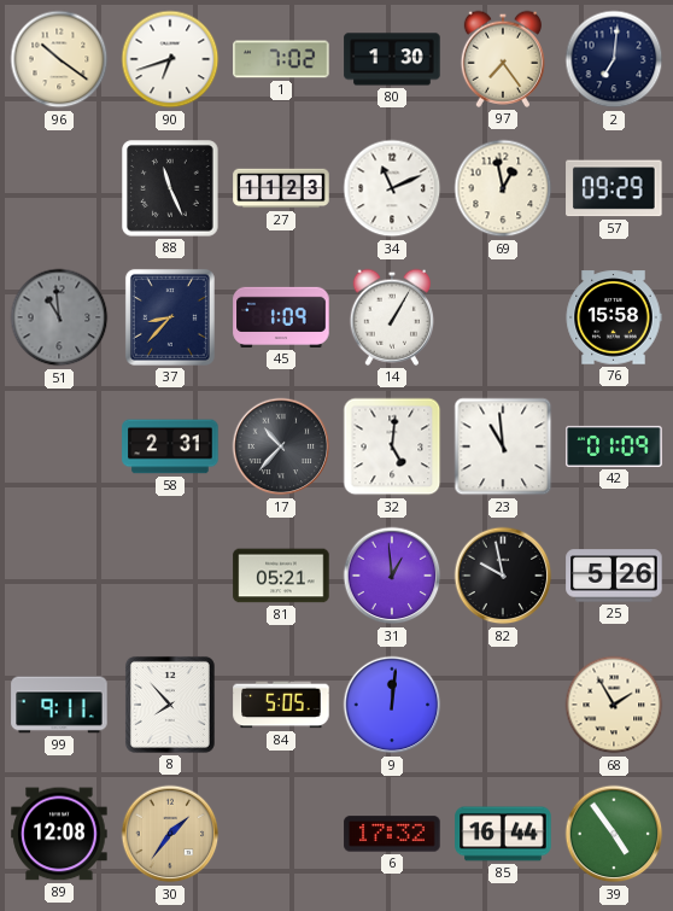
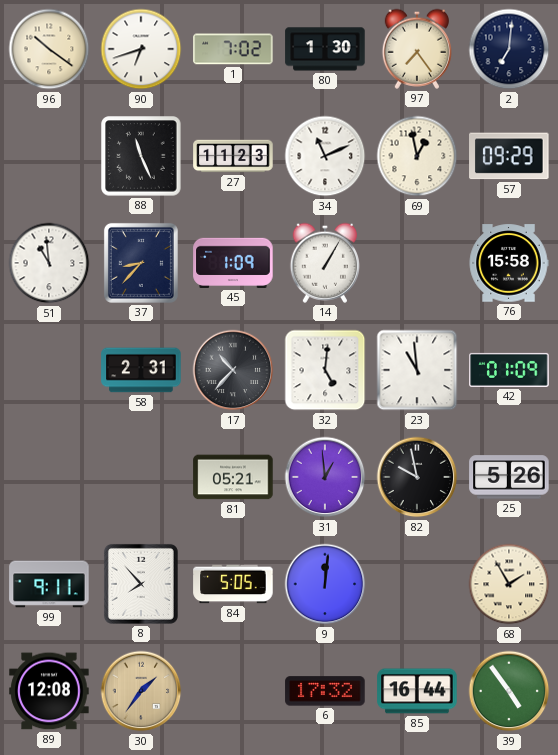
51 dial: grey -> white
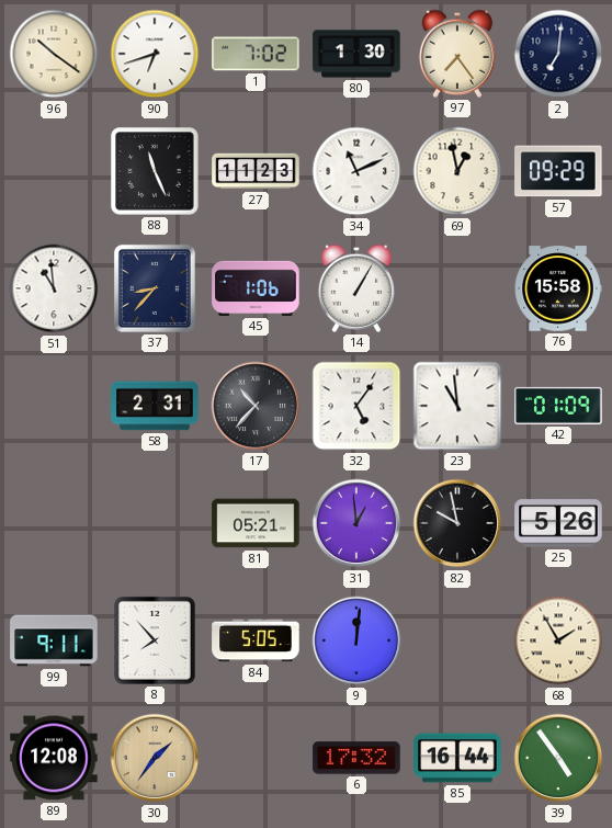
45: 1:09 -> 1:06
32: 5:01 -> 5:06
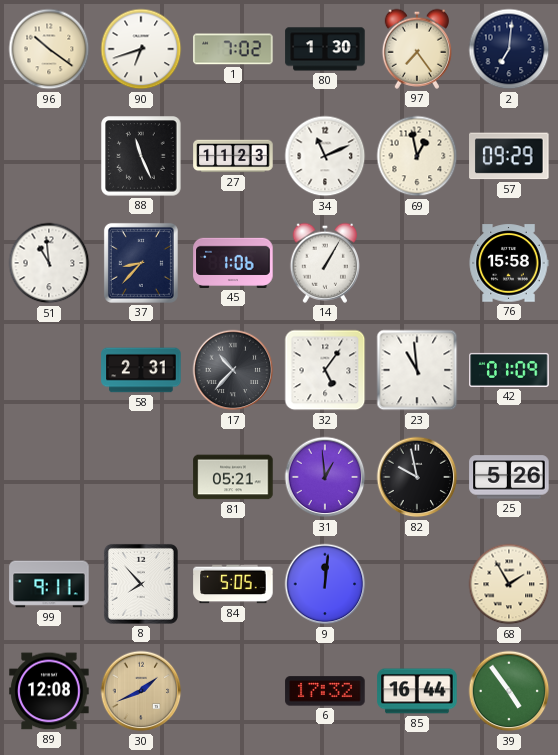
30: 1:36 -> 1:41
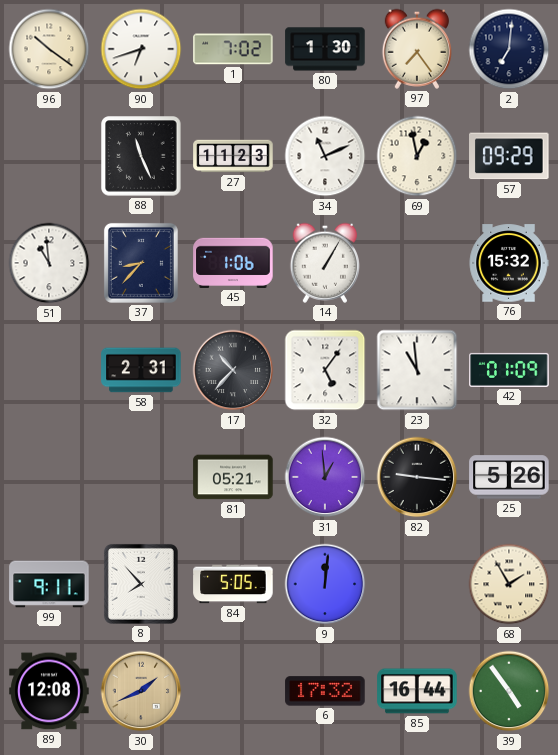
76: 15:58 -> 15:32
82: 9:58 -> 9:16
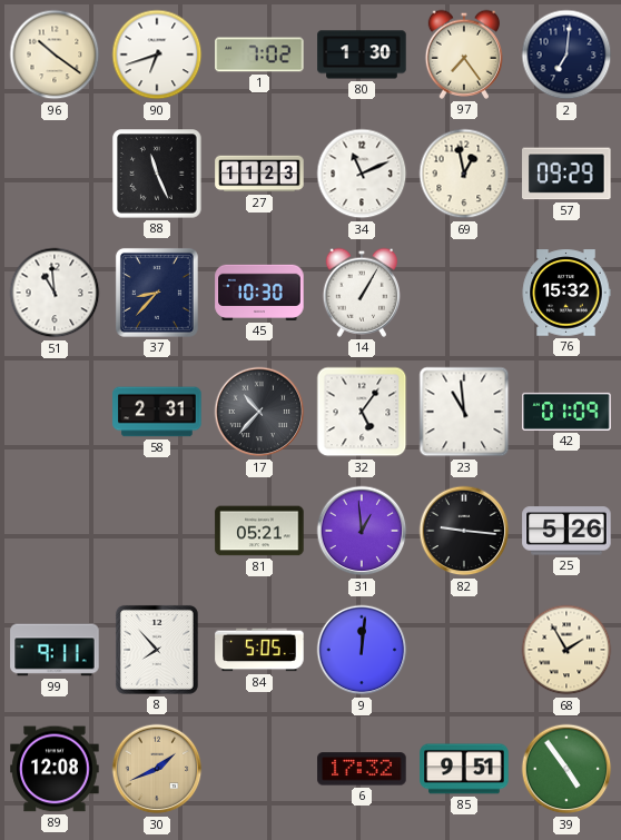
45: 1:06 -> 10:30
85: 16:44 -> 9:51
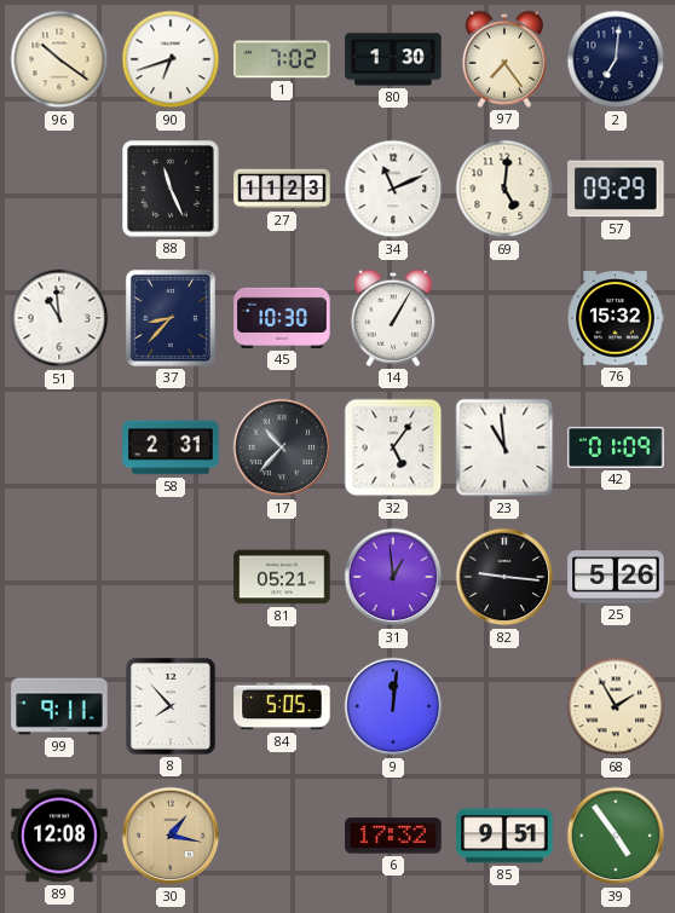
69: 12:58 -> 5:01
30: 1:41 -> 1:17
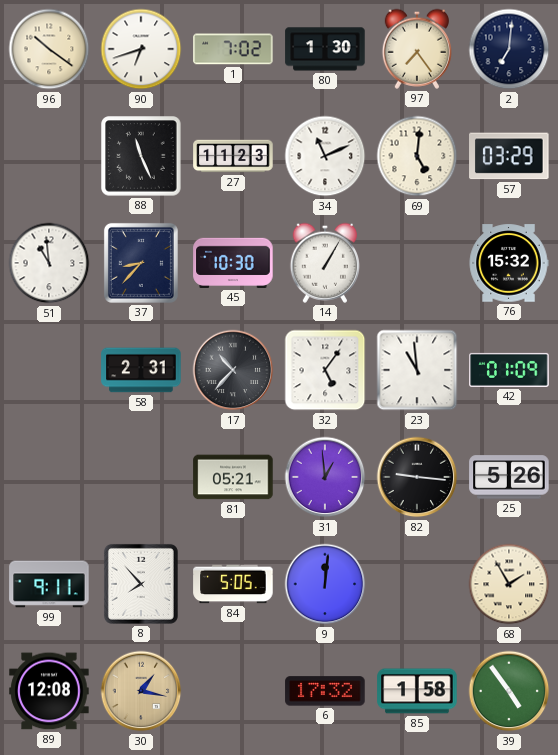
57: 09:29 -> 03:29
85: 9:51 -> 1:58
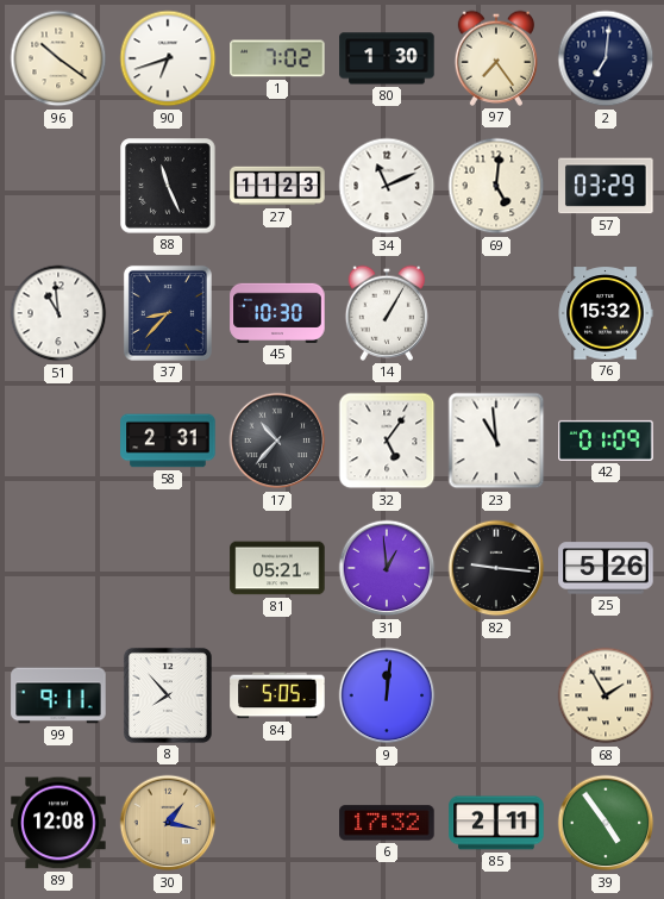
85: 1:58 -> 2:11
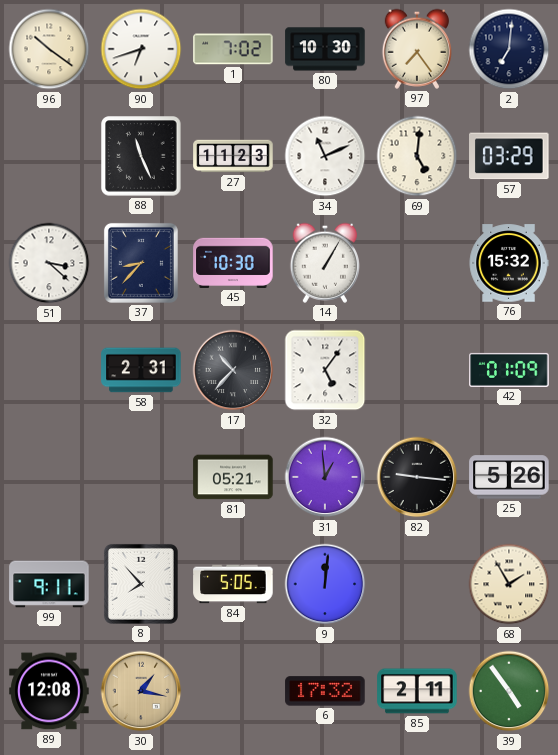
80: 1:30 -> 10:30
51: 10:59 -> 3:22
23: 10:59 -> none
